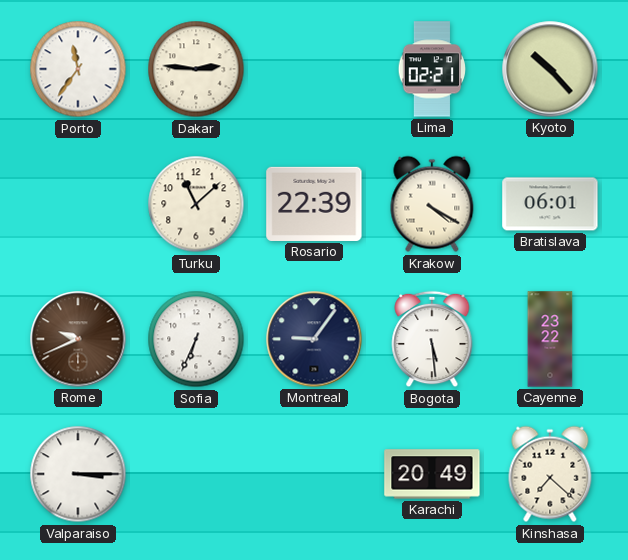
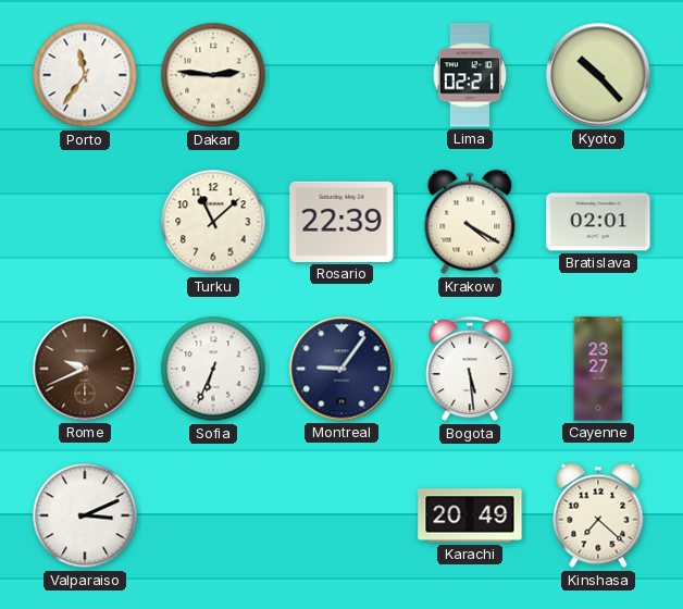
Bratislava: 06:01 -> 02:01
Cayenne: 23:22 -> 23:27
Valparaiso: 3:15 -> 3:11
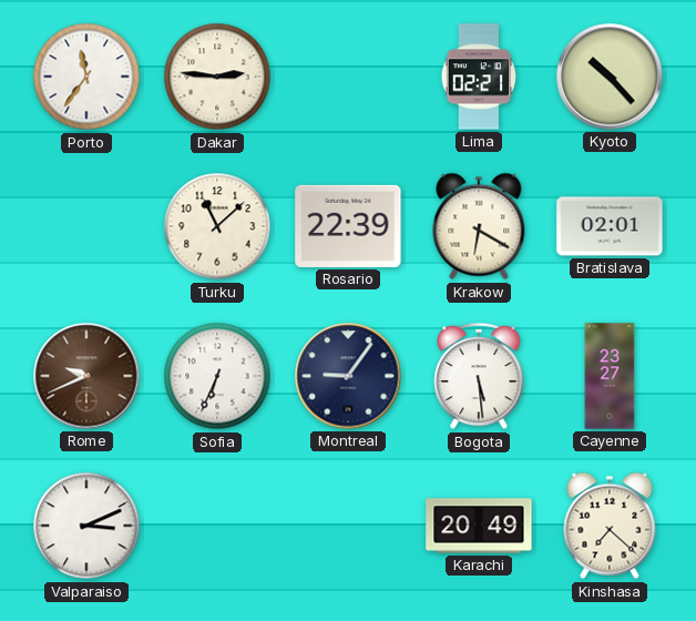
Krakow: 4:20 -> 6:20
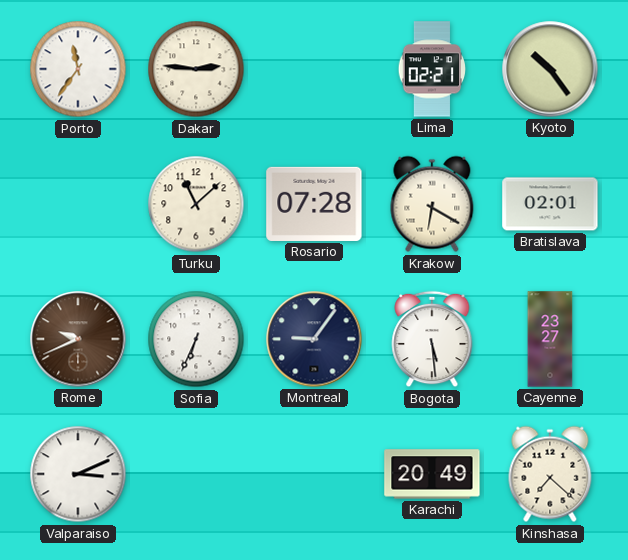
Kyoto: 10:23 -> 10:24
Rosario: 22:39 -> 07:28
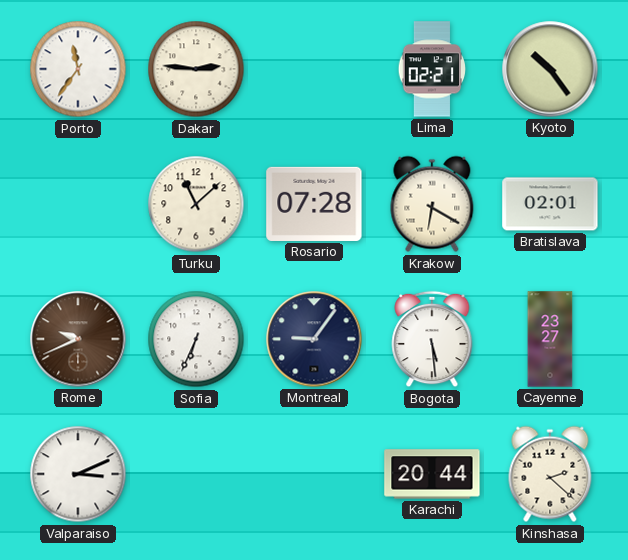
Karachi: 20:49 -> 20:44
Kinshasa: 7:22 -> 2:22
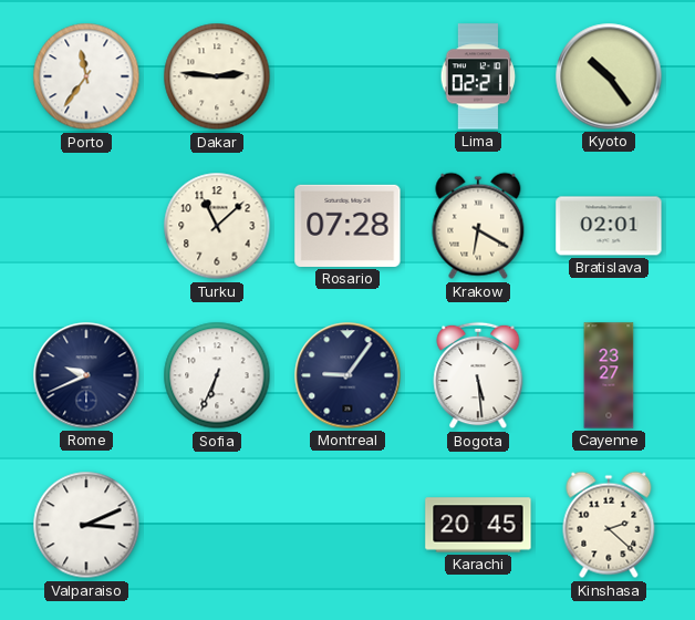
Rome dial: brown -> navy
Karachi: 20:44 -> 20:45
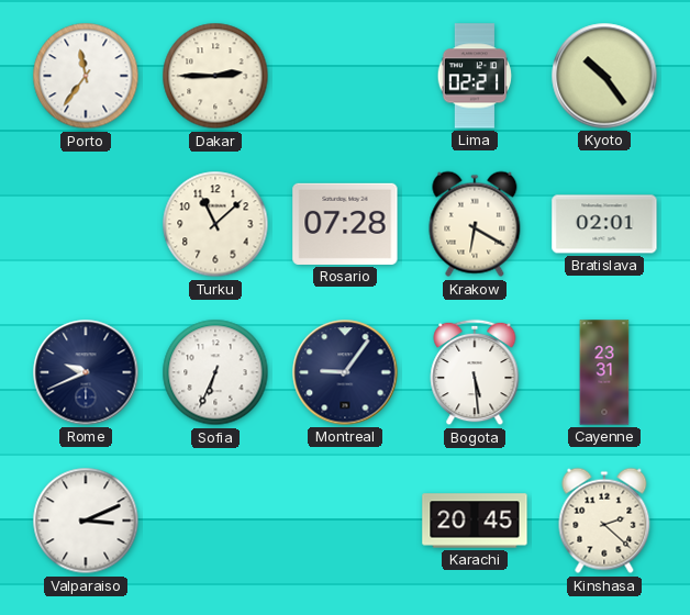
Dakar: 2:46 -> 2:45
Cayenne: 23:27 -> 23:31
